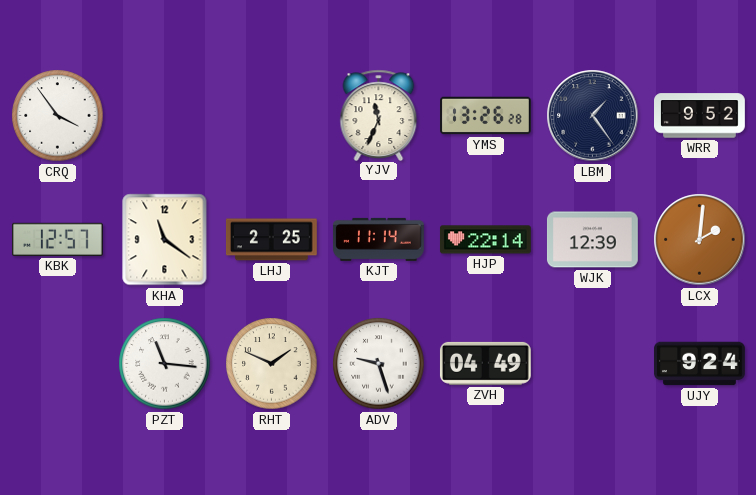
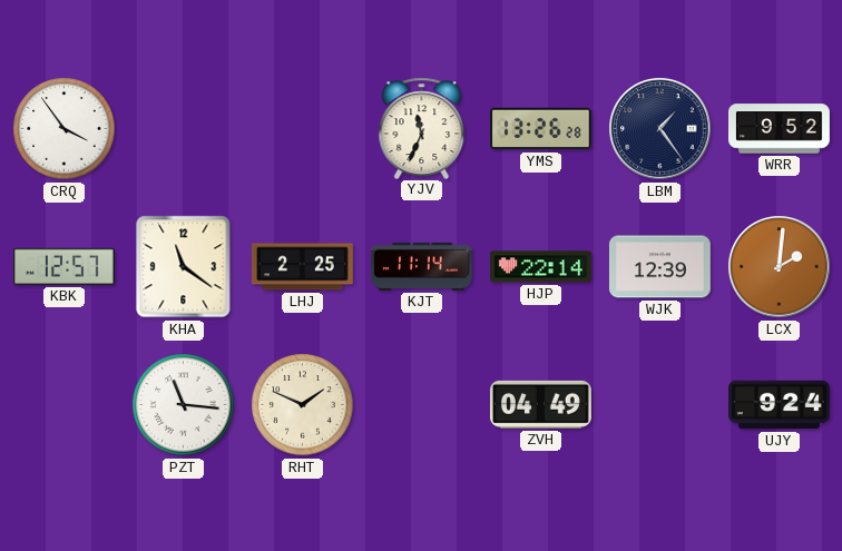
ADV: 9:27 -> none
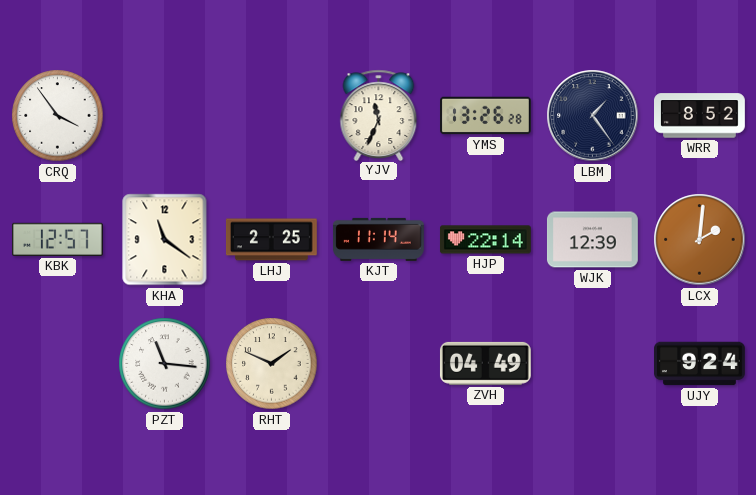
WRR: 9:52 -> 8:52
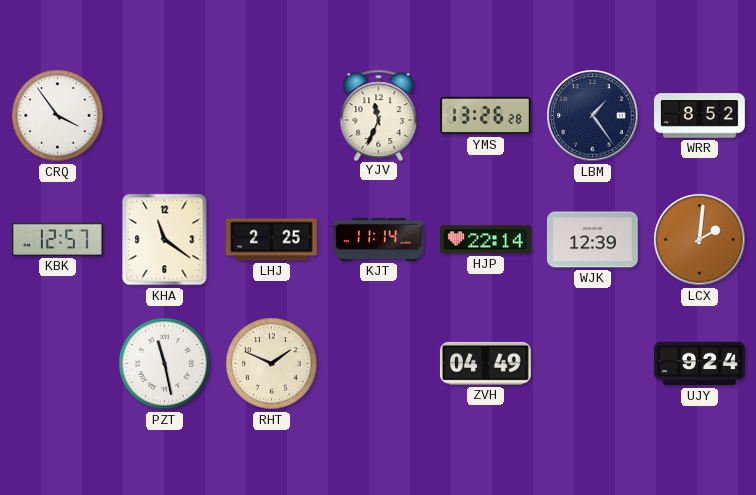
PZT: 11:16 -> 11:28
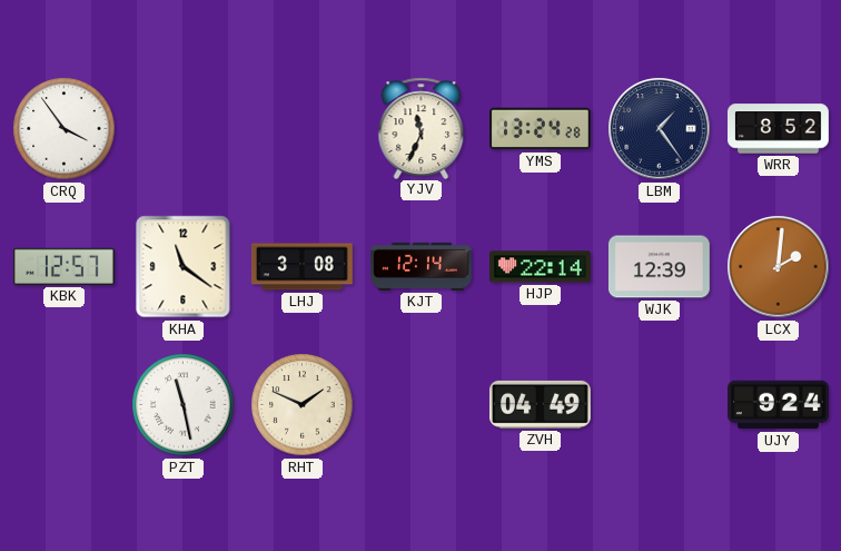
YMS: 13:26 -> 13:24
LHJ: 2:25 -> 3:08
KJT: 11:14 -> 12:14
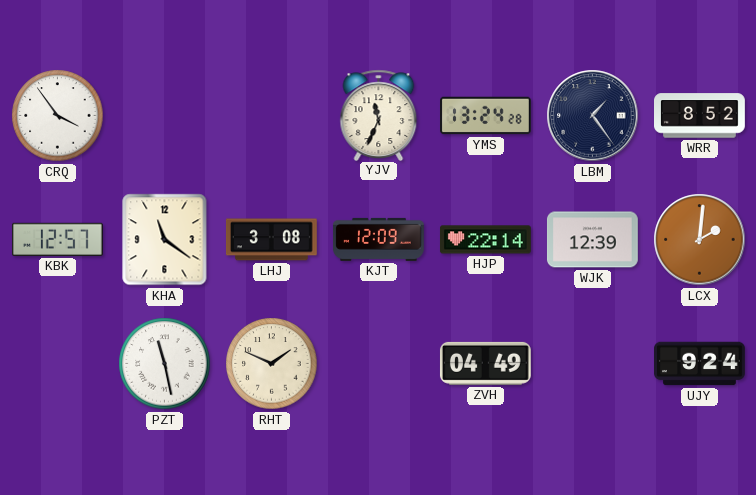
KJT: 12:14 -> 12:09
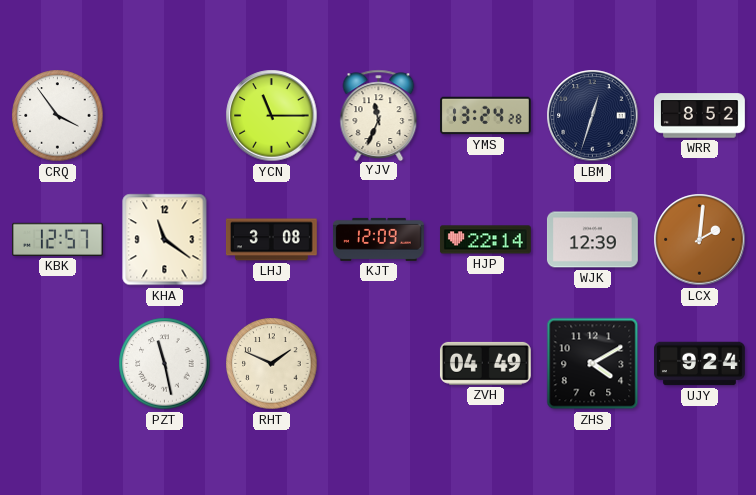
YCN: none -> 11:15
LBM: 1:24 -> 12:33
ZHS: none -> 4:10
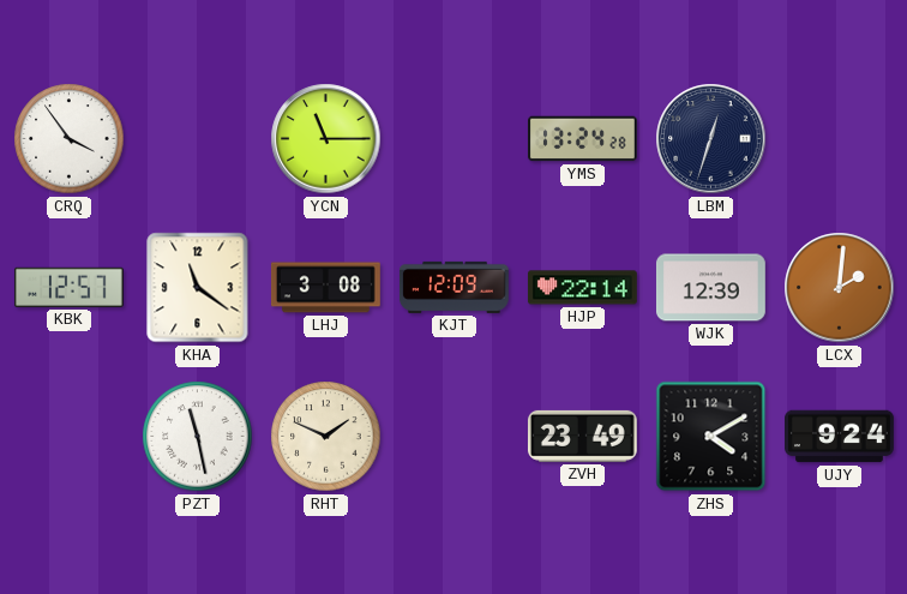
YJV: 11:34 -> none
WRR: 8:52 -> none
ZVH: 04:49 -> 23:49
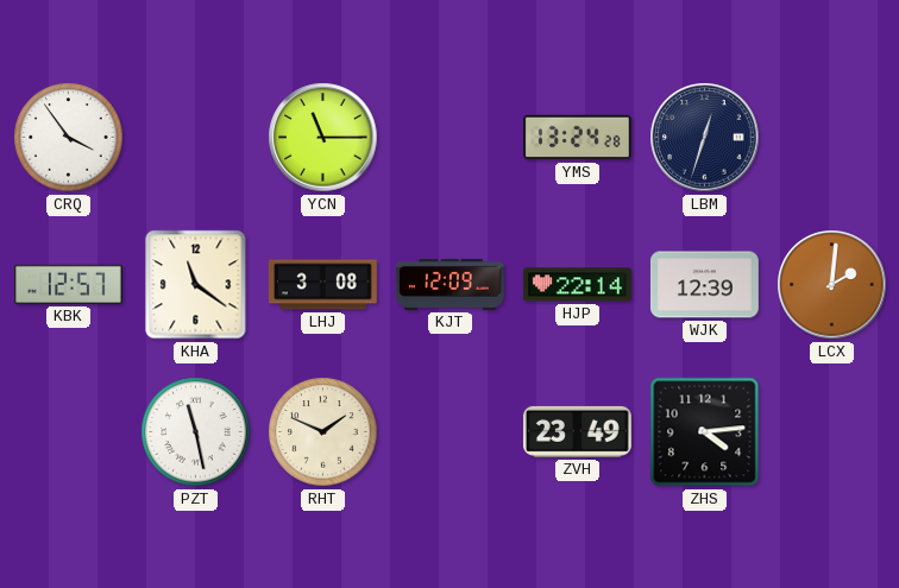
ZHS: 4:10 -> 4:14
UJY: 9:24 -> none
